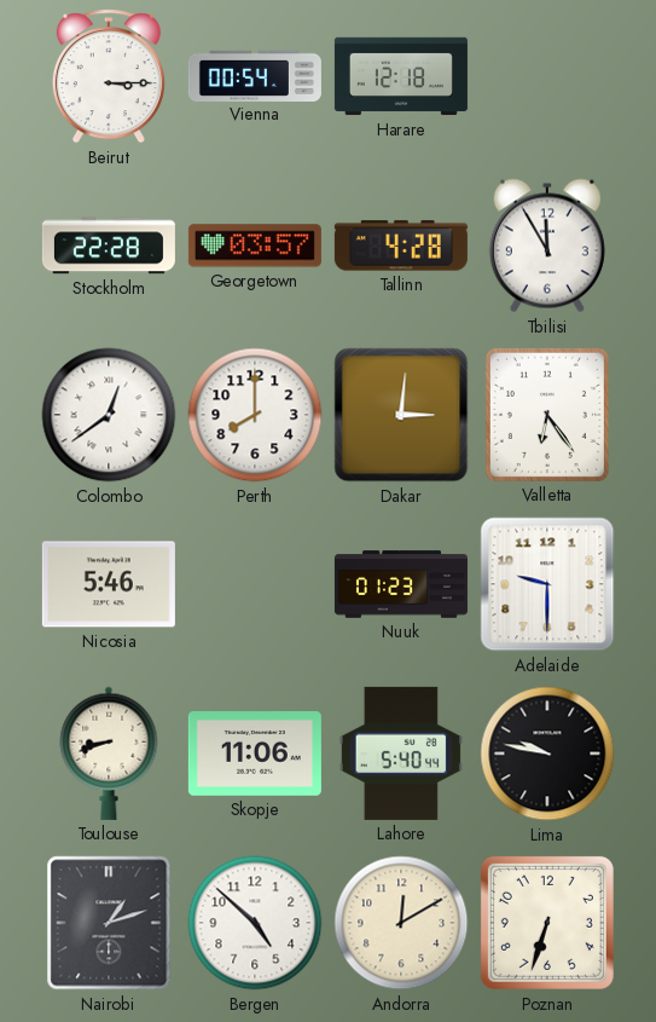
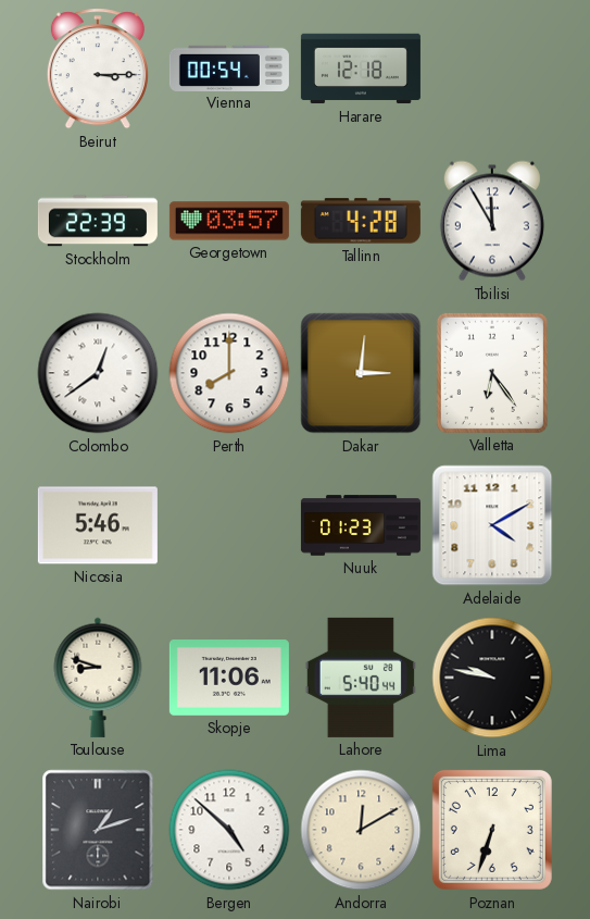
Stockholm: 22:28 -> 22:39
Adelaide: 9:30 -> 4:10
Toulouse: 8:42 -> 8:48
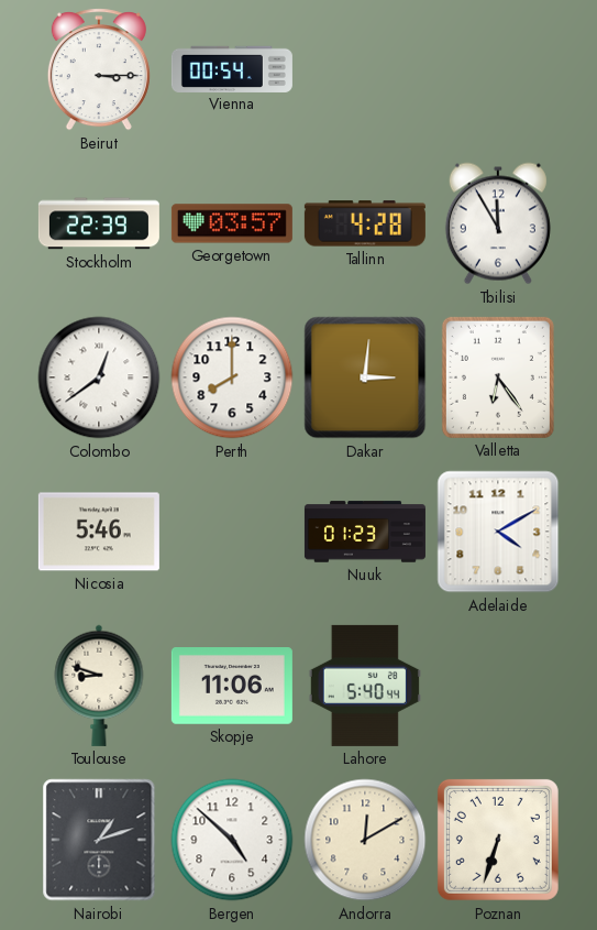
Harare: 12:18 -> none
Lima: 9:47 -> none
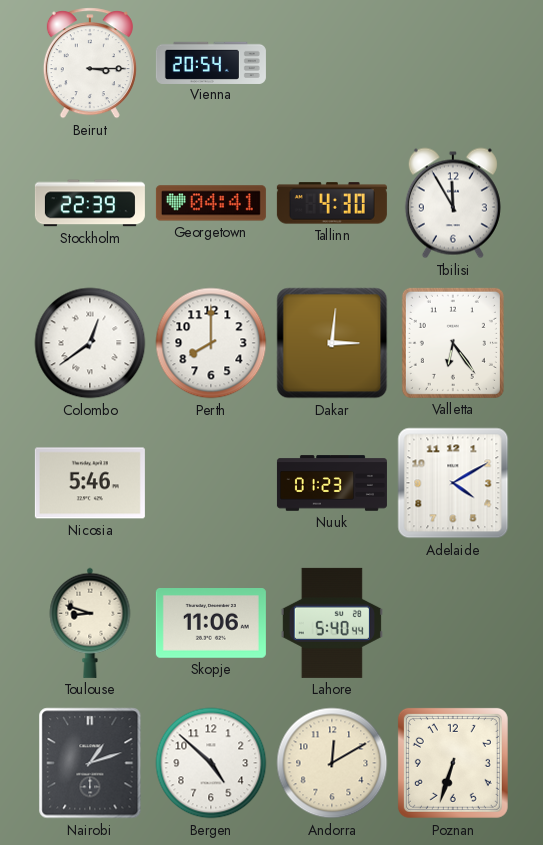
Vienna: 00:54 -> 20:54
Georgetown: 03:57 -> 04:41
Tallinn: 4:28 -> 4:30
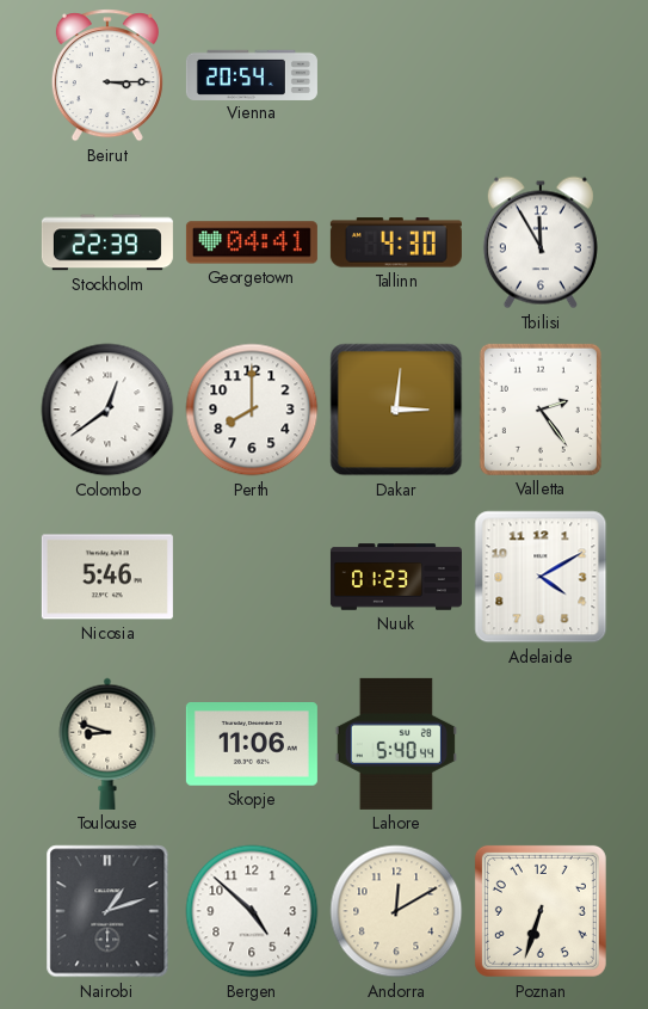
Valletta: 6:24 -> 2:24
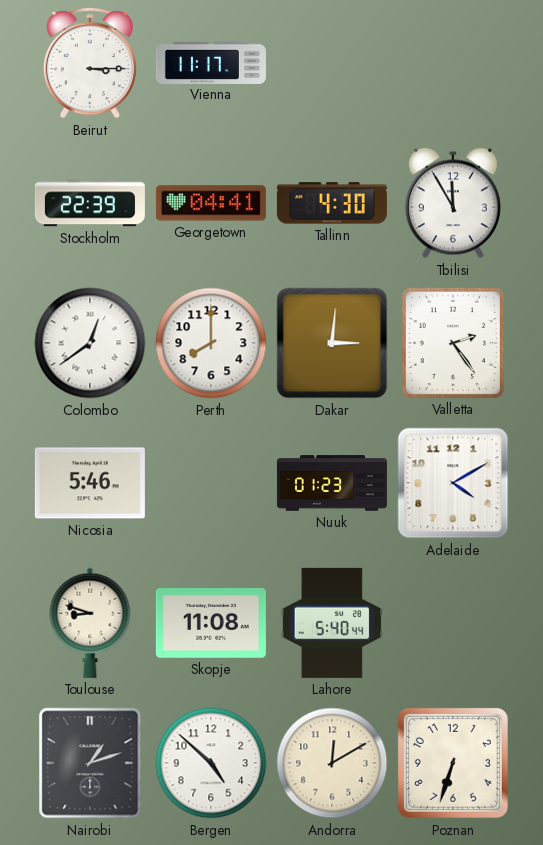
Vienna: 20:54 -> 11:17
Skopje: 11:06 -> 11:08
